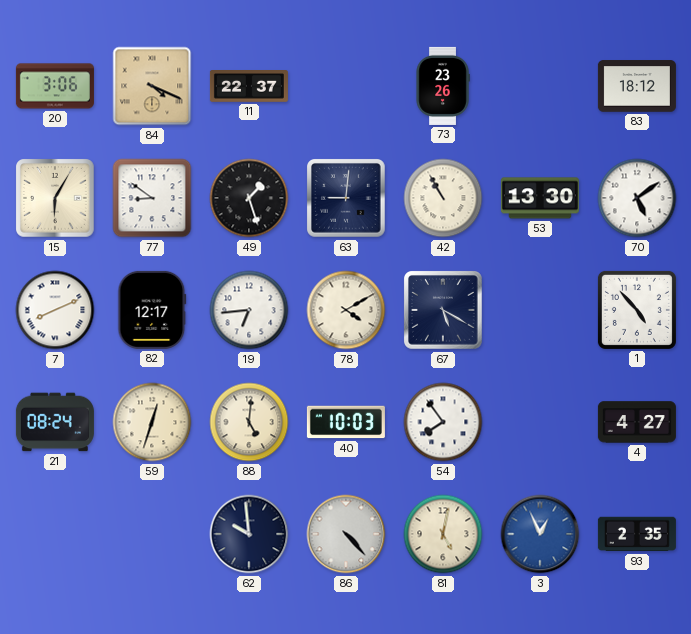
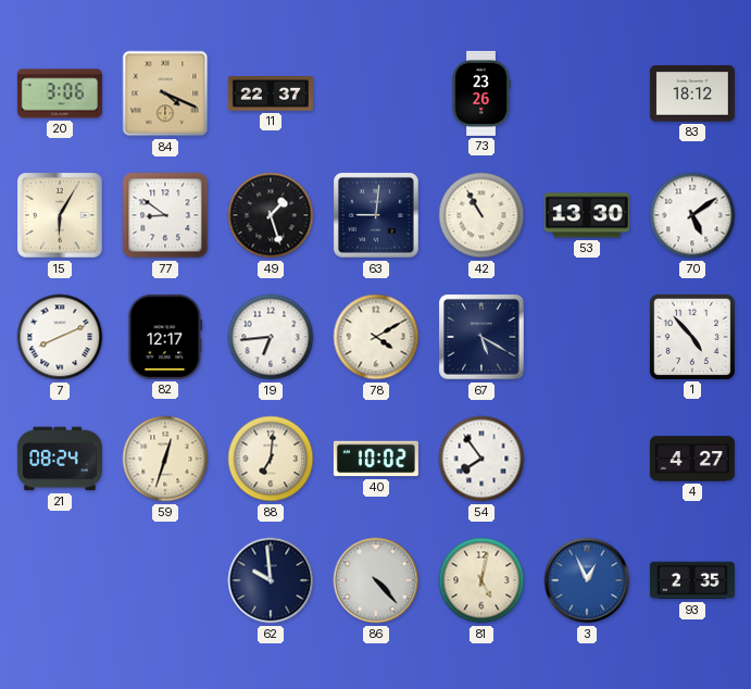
88: 5:01 -> 7:01
40: 10:03 -> 10:02
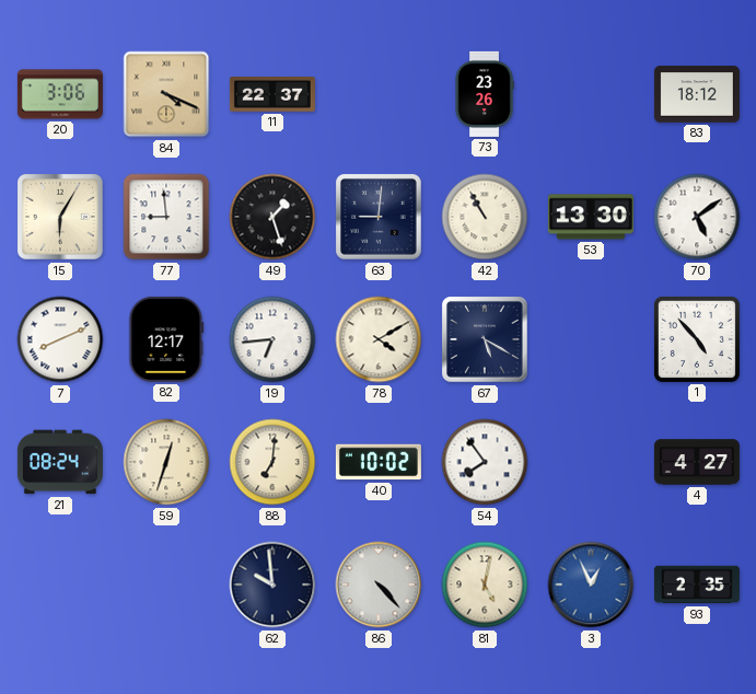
77: 8:51 -> 8:59
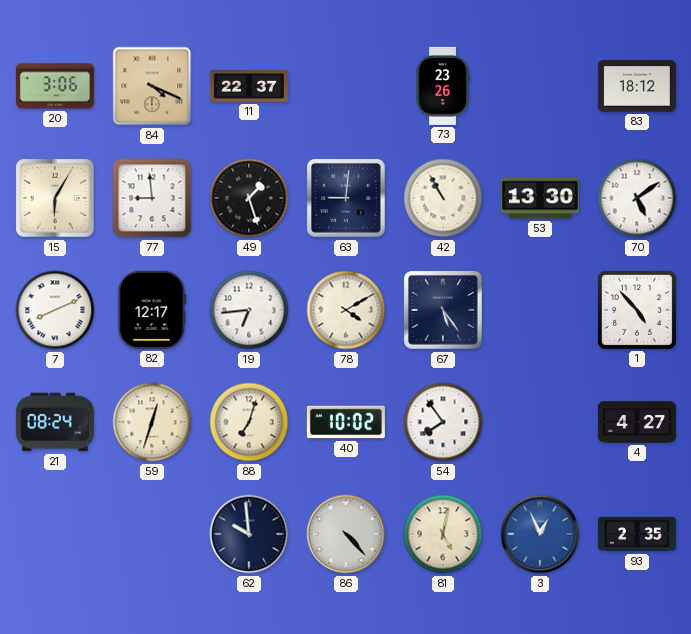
67: 5:20 -> 5:24
88: 7:01 -> 7:03
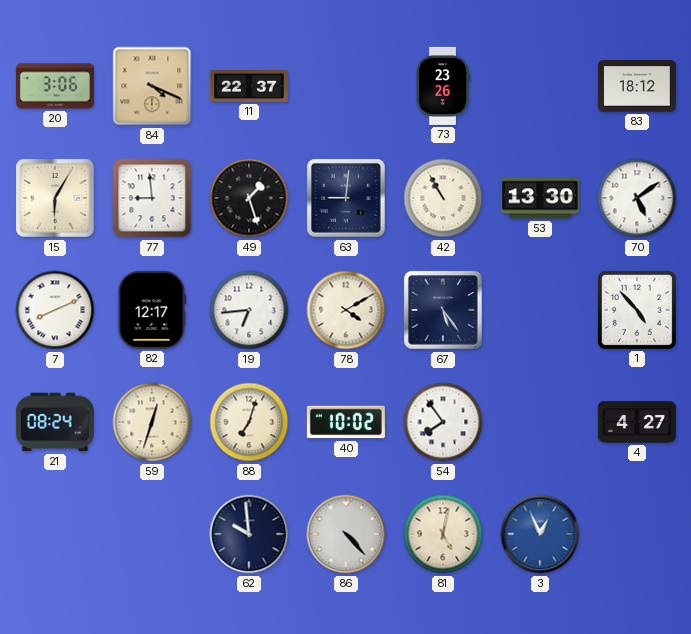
93: 2:35 -> none
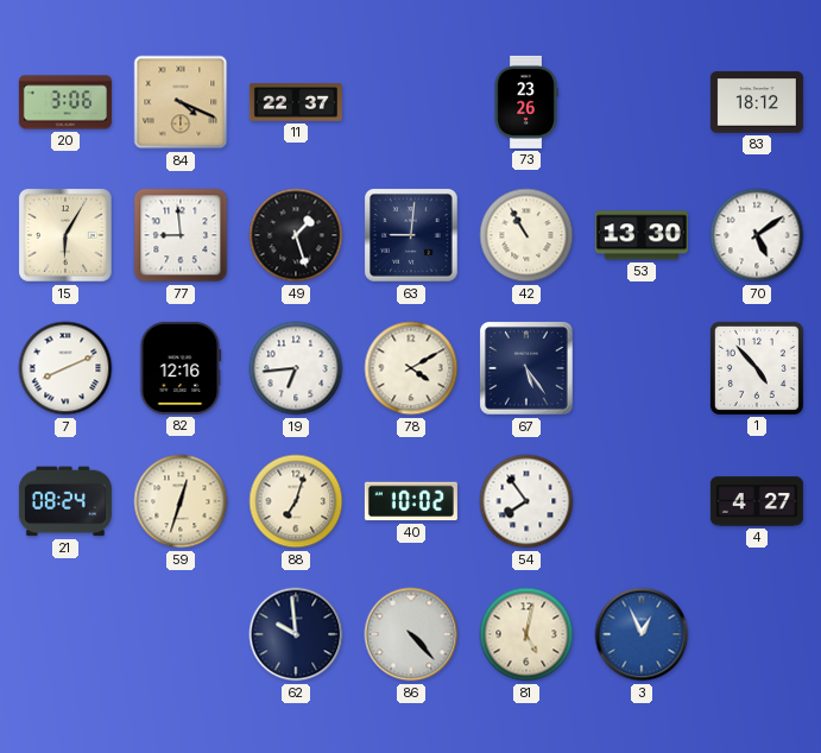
82: 12:17 -> 12:16
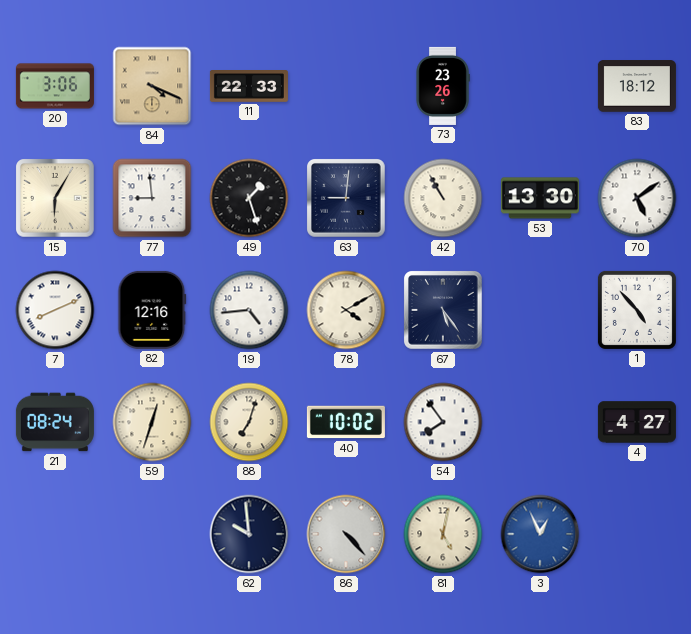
11: 22:37 -> 22:33
19: 6:44 -> 4:44
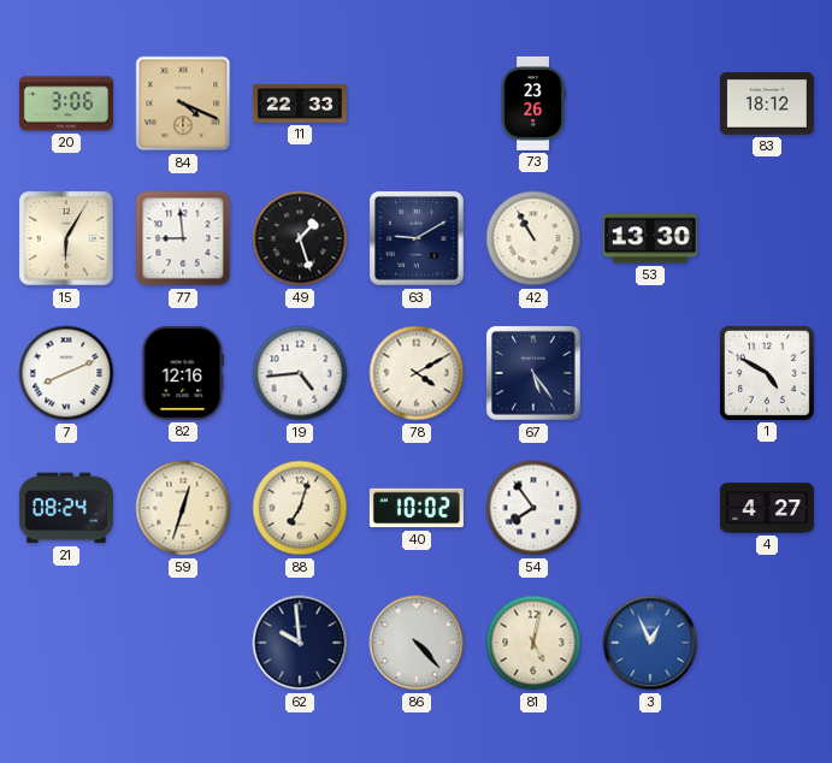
63: 9:01 -> 9:10
70: 5:09 -> none
1: 4:53 -> 4:50
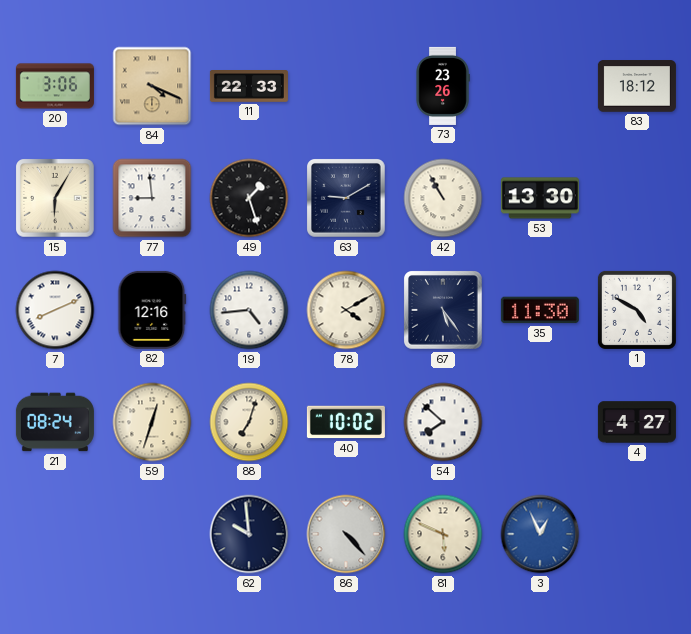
35: none -> 11:30
54: 7:54 -> 7:52
81: 5:02 -> 5:49
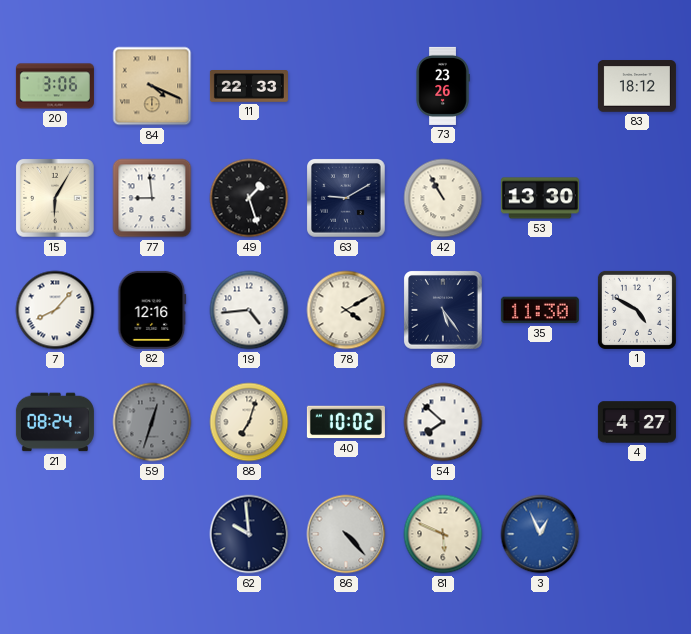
7: 8:11 -> 8:07
59 dial: cream -> grey
